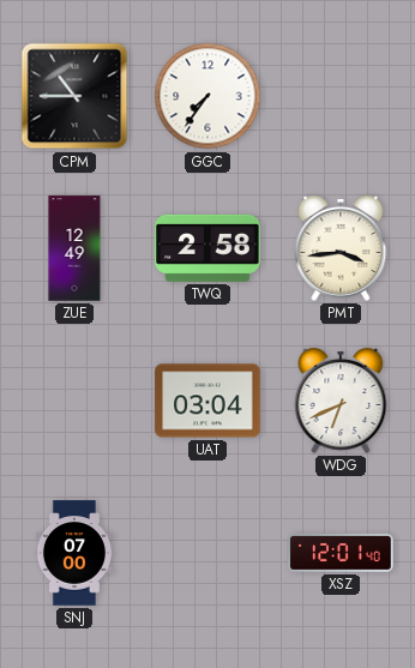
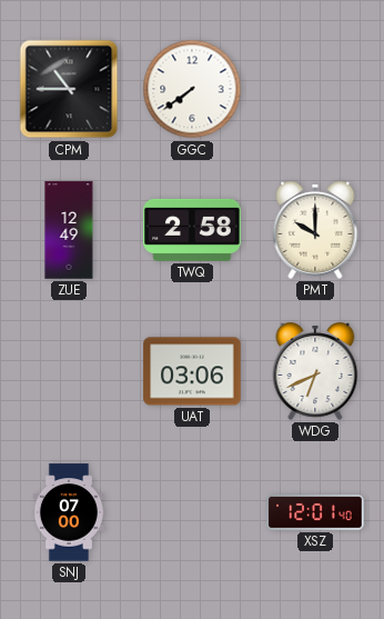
GGC: 7:36 -> 7:39
PMT: 3:44 -> 10:00
UAT: 03:04 -> 03:06
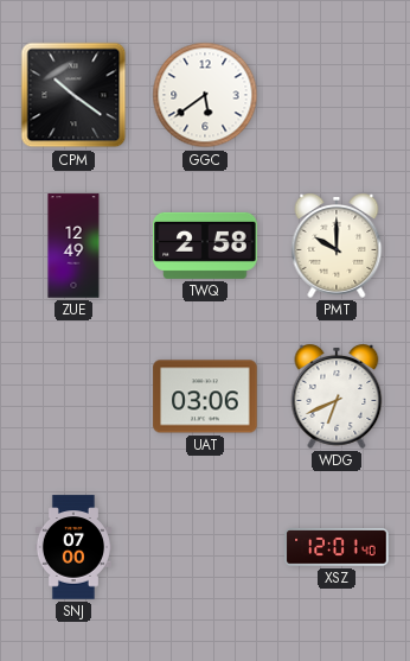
CPM: 10:45 -> 10:21
GGC: 7:39 -> 5:39
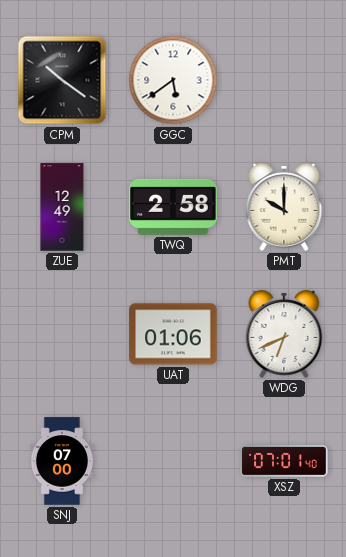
UAT: 03:06 -> 01:06
XSZ: 12:01 -> 07:01
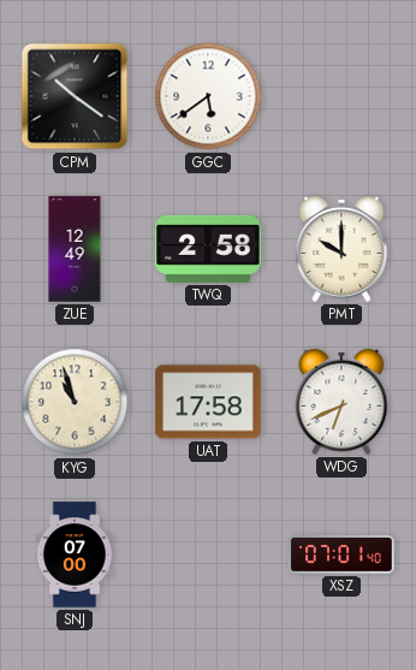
KYG: none -> 10:57
UAT: 01:06 -> 17:58
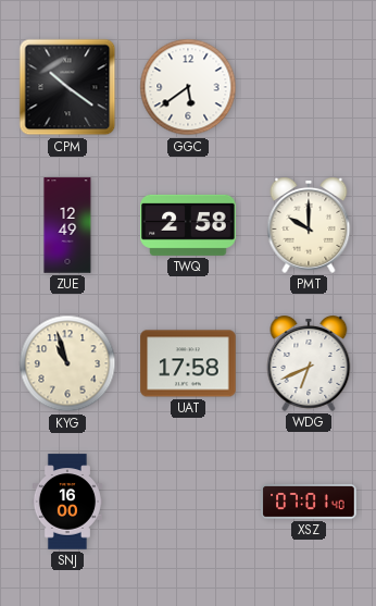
SNJ: 07:00 -> 16:00
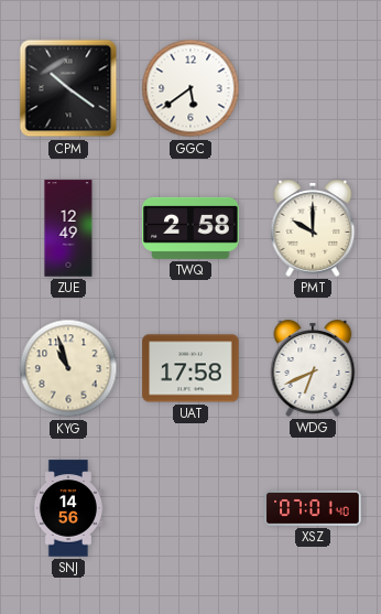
SNJ: 16:00 -> 14:56
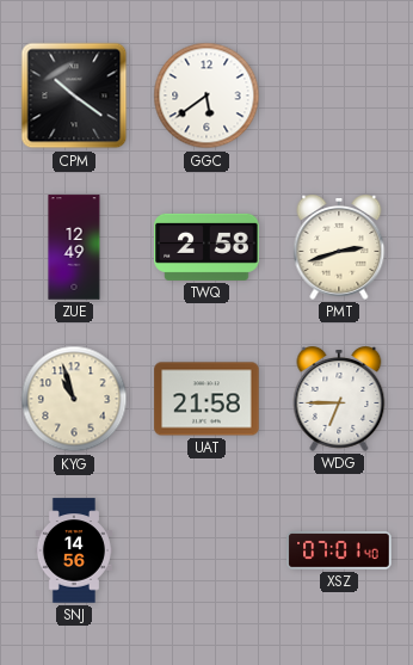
PMT: 10:00 -> 2:42
UAT: 17:58 -> 21:58
WDG: 6:41 -> 6:45
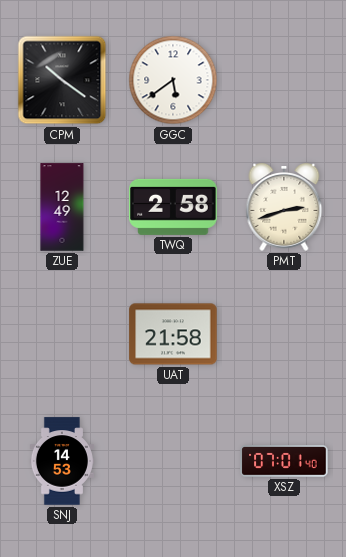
KYG: 10:57 -> none
WDG: 6:45 -> none
SNJ: 14:56 -> 14:53
